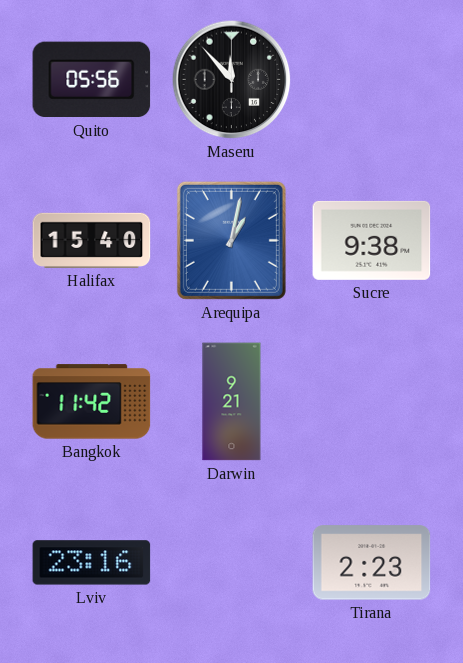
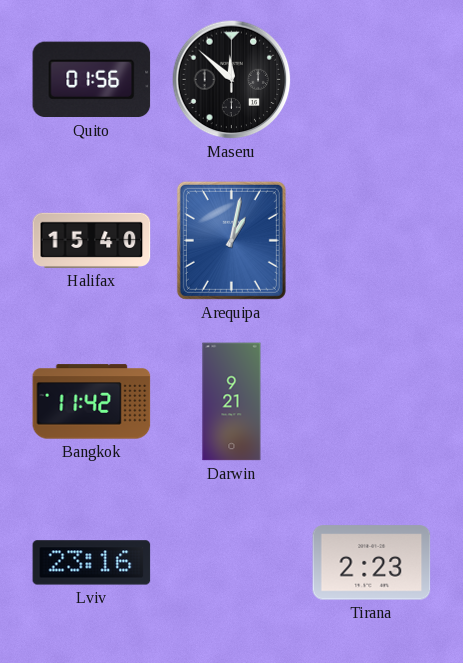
Quito: 05:56 -> 01:56
Maseru: 11:53 -> 11:52
Sucre: 9:38 -> none
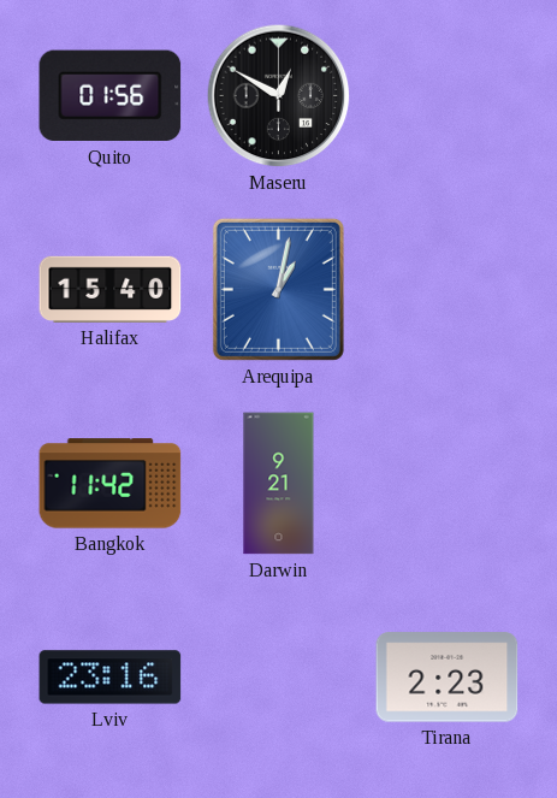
Maseru: 11:52 -> 12:50
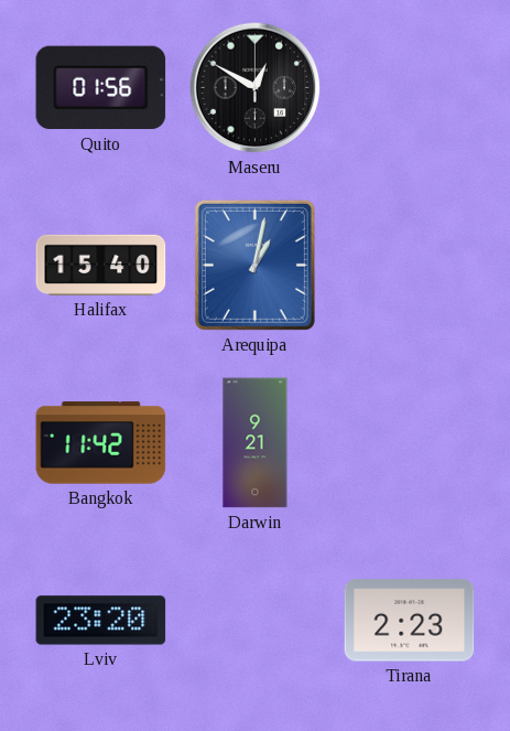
Lviv: 23:16 -> 23:20
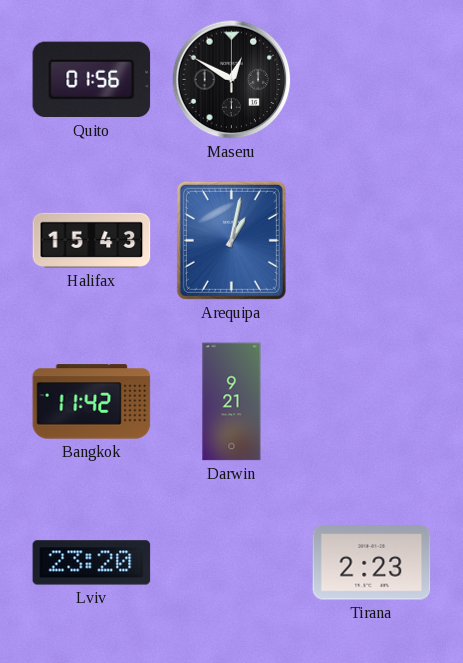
Halifax: 15:40 -> 15:43
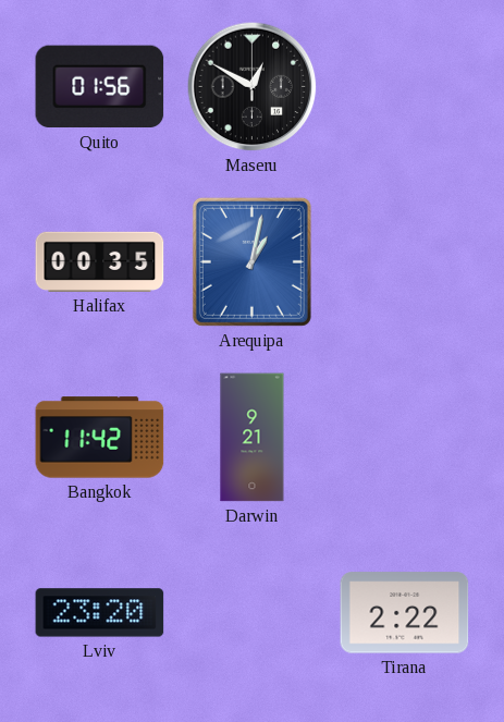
Halifax: 15:43 -> 00:35
Tirana: 2:23 -> 2:22
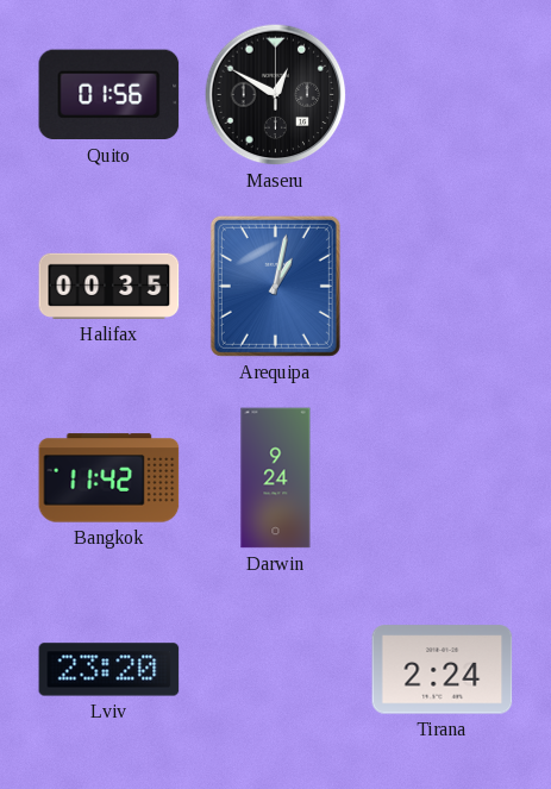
Darwin: 9:21 -> 9:24
Tirana: 2:22 -> 2:24
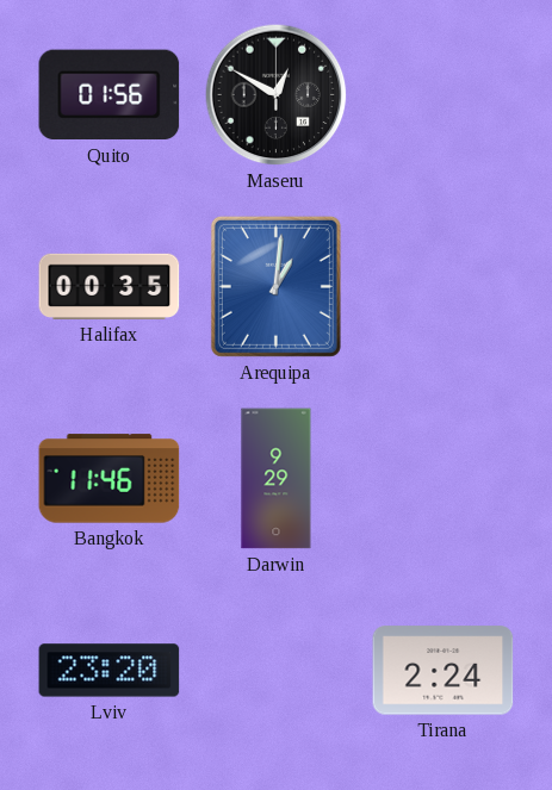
Arequipa: 1:02 -> 1:01
Bangkok: 11:42 -> 11:46
Darwin: 9:24 -> 9:29
